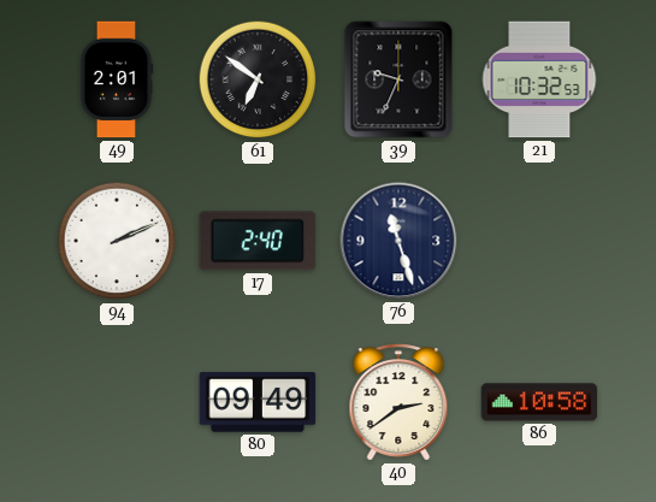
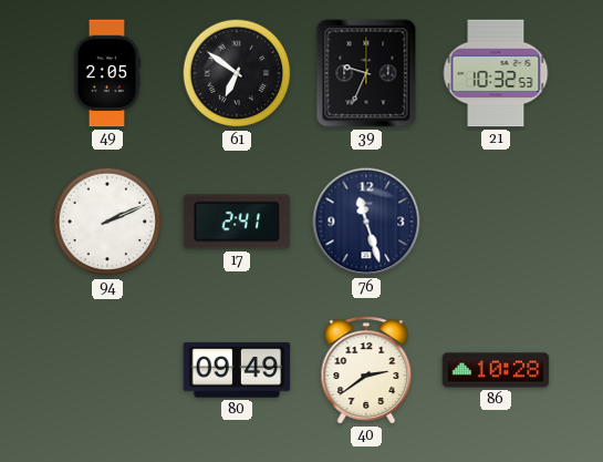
49: 2:01 -> 2:05
17: 2:40 -> 2:41
86: 10:58 -> 10:28
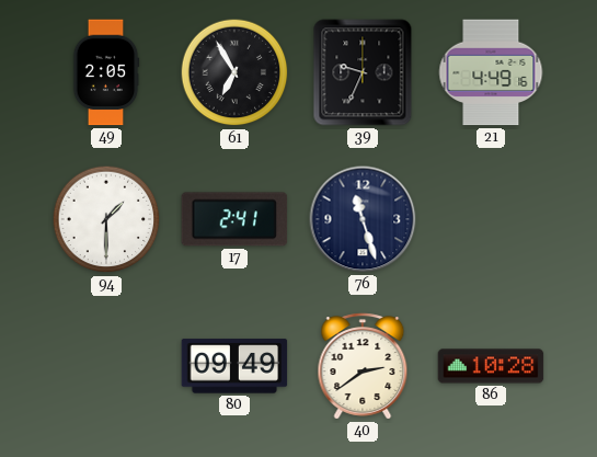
61: 6:51 -> 6:55
21: 10:32 -> 4:49
94: 2:11 -> 1:30
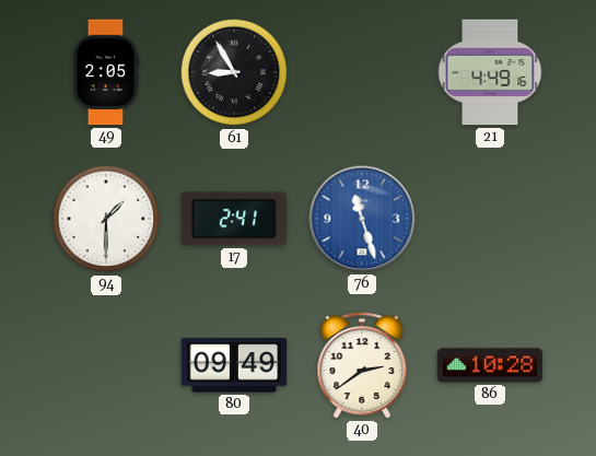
61: 6:55 -> 8:55
39: 9:34 -> none
76 dial: navy -> blue
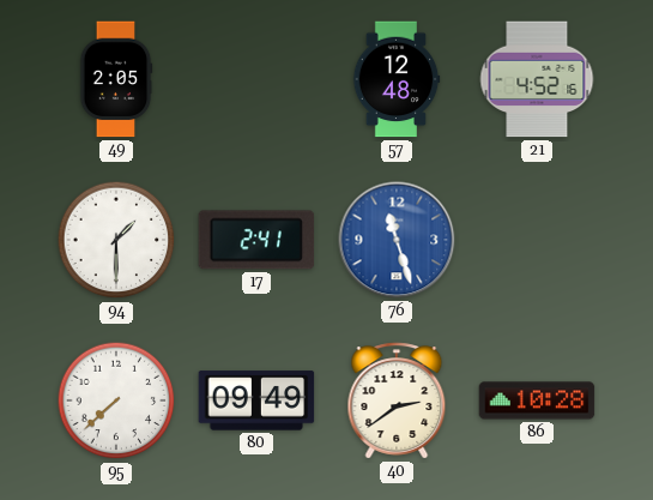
61: 8:55 -> none
57: none -> 12:48
21: 4:49 -> 4:52
95: none -> 7:38
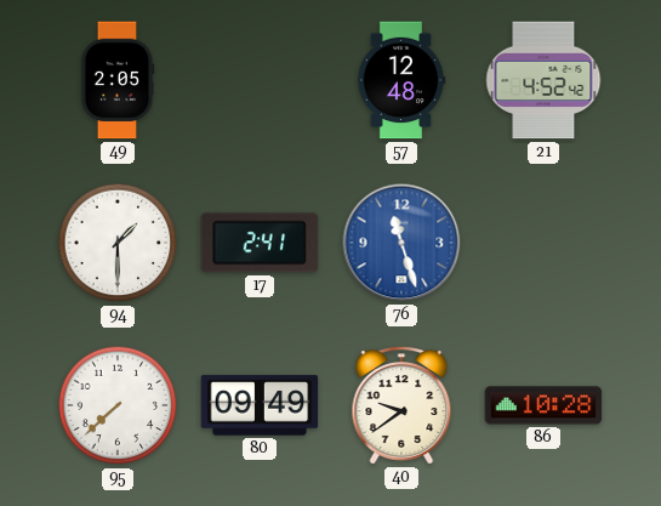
21: 4:52:16 -> 4:52:42
40: 2:39 -> 9:39
